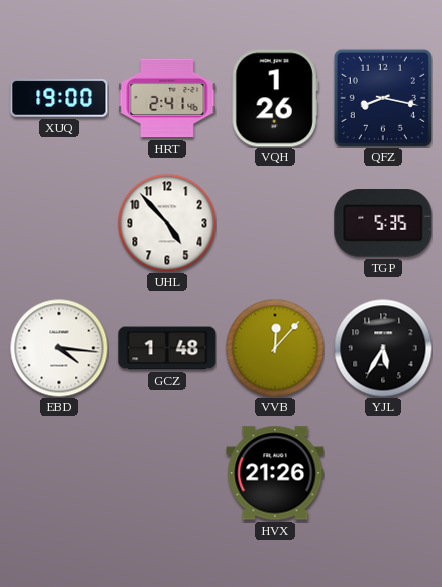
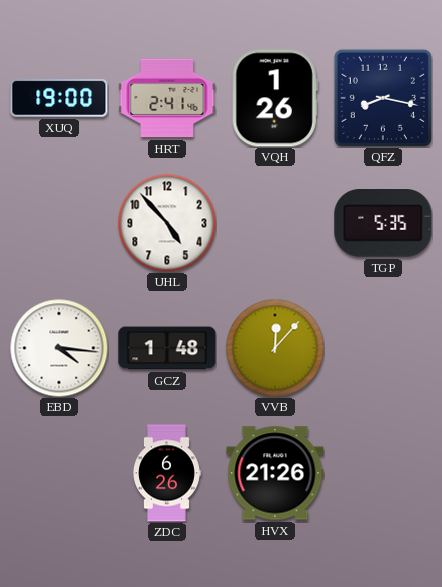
YJL: 5:35 -> none
ZDC: none -> 6:26
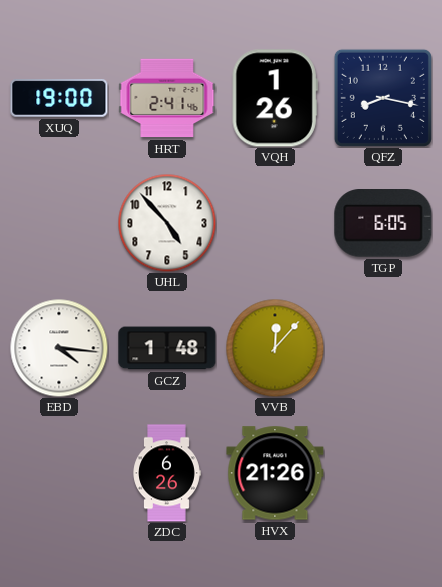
TGP: 5:35 -> 6:05
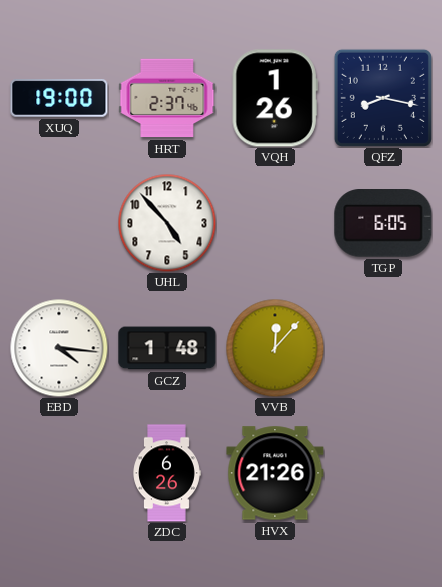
HRT: 2:41 -> 2:37
